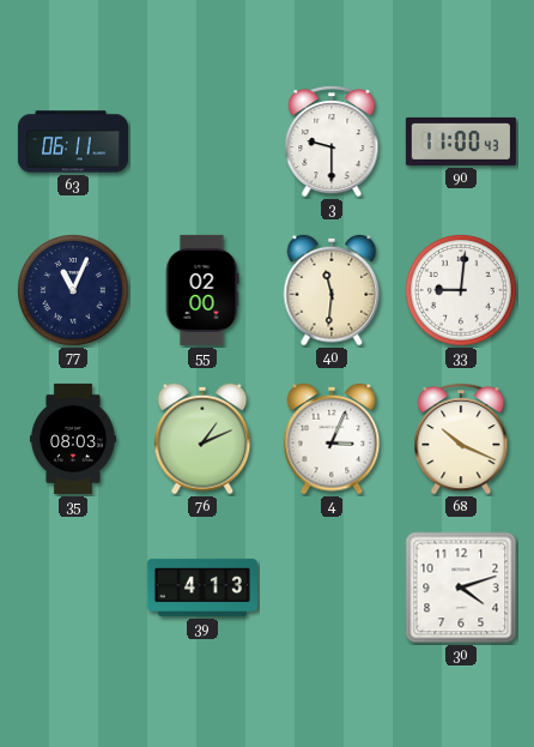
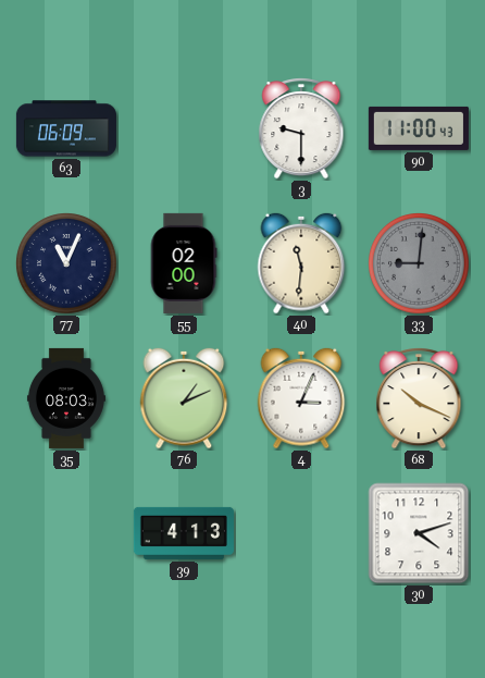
63: 06:11 -> 06:09
33 dial: white -> grey
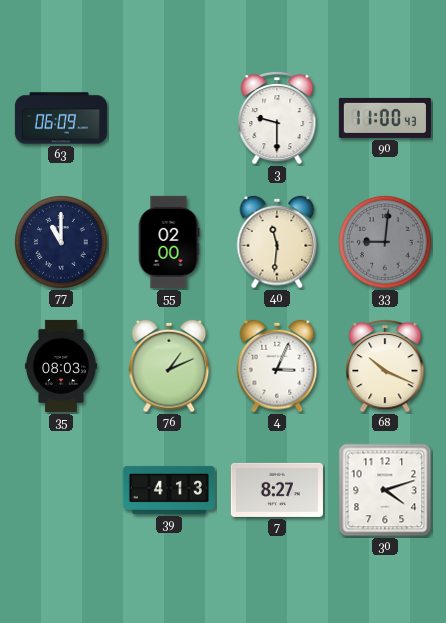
77: 11:04 -> 11:00
7: none -> 8:27
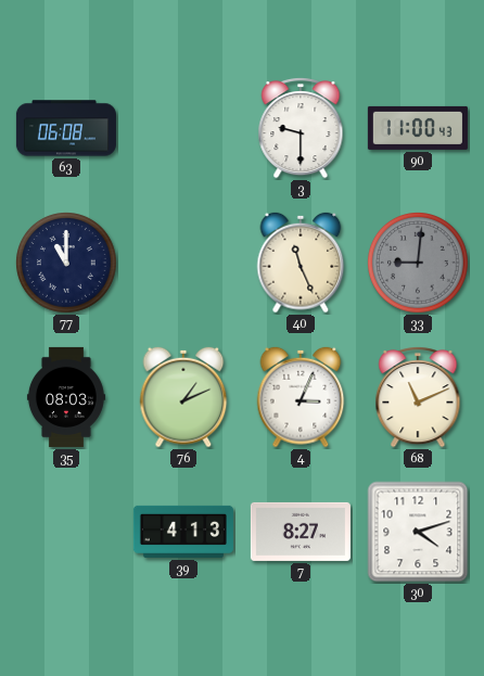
63: 06:09 -> 06:08
55: 02:00 -> none
40: 11:31 -> 11:26
68: 10:19 -> 11:11
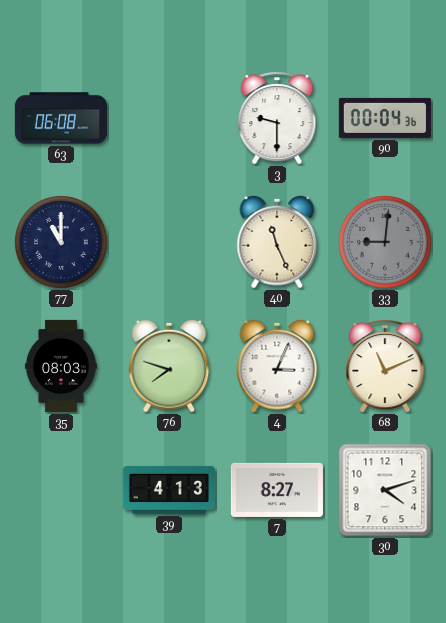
90: 11:00 -> 00:04
76: 1:11 -> 7:48
